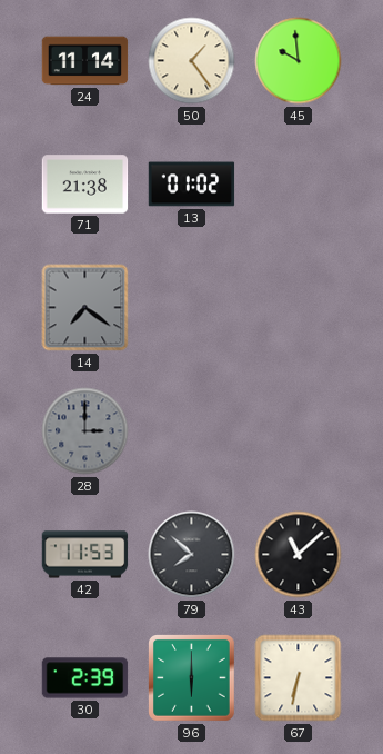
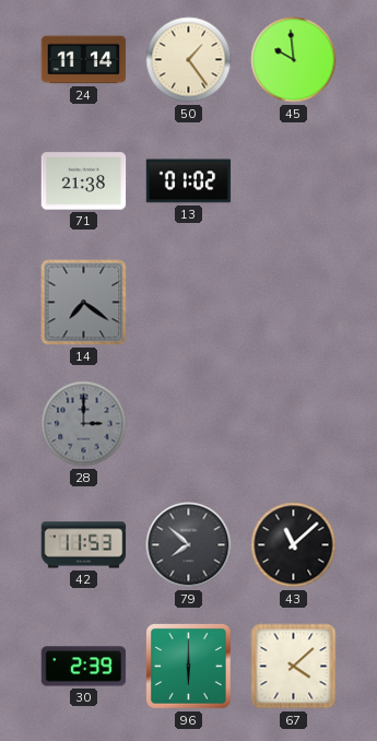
67: 6:32 -> 4:08
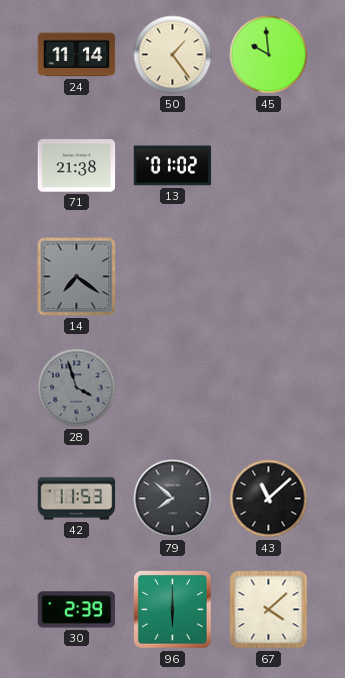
28: 3:00 -> 3:57
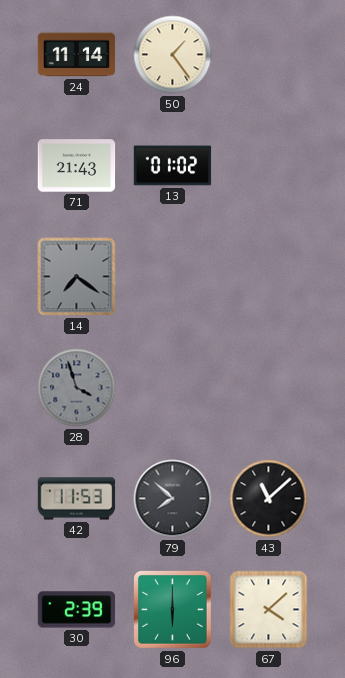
45: 9:59 -> none
71: 21:38 -> 21:43
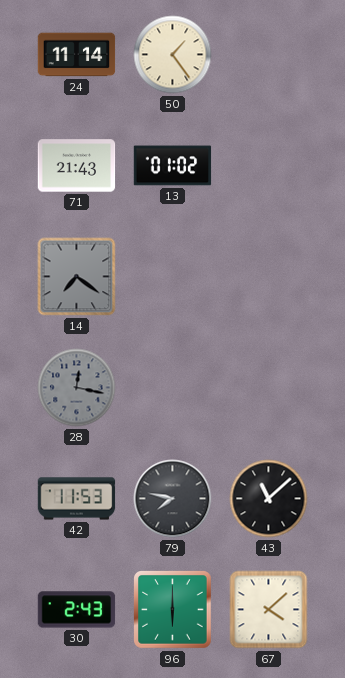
28: 3:57 -> 12:17
79: 7:52 -> 7:47
30: 2:39 -> 2:43
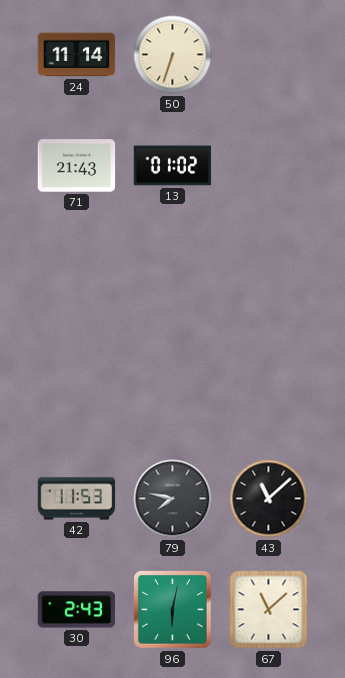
50: 1:24 -> 6:33
14: 7:21 -> none
28: 12:17 -> none
96: 6:00 -> 6:02
67: 4:08 -> 11:08
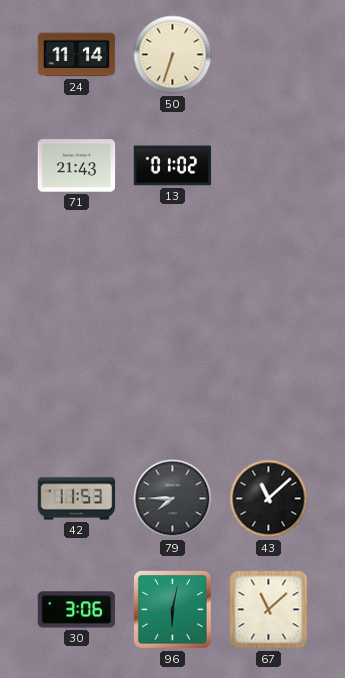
79: 7:47 -> 7:45
30: 2:43 -> 3:06
